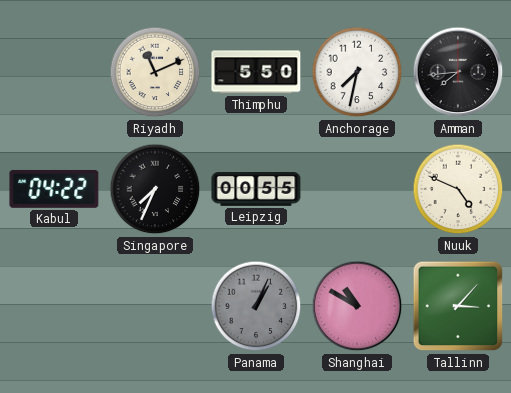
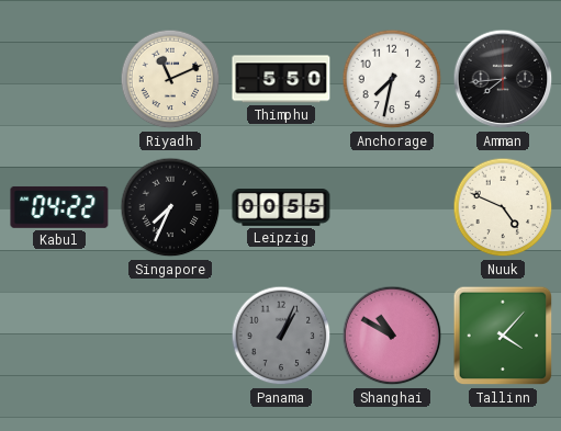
Tallinn: 3:07 -> 4:07
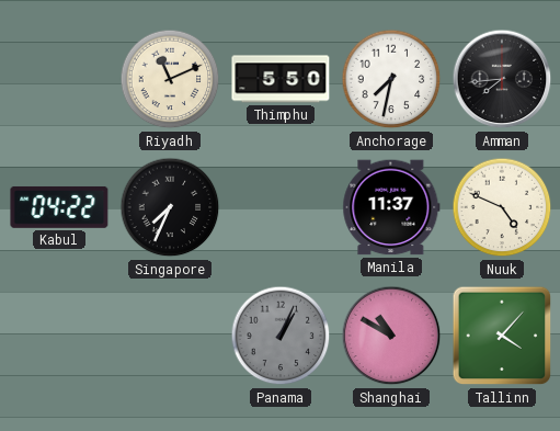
Leipzig: 00:55 -> none
Manila: none -> 11:37
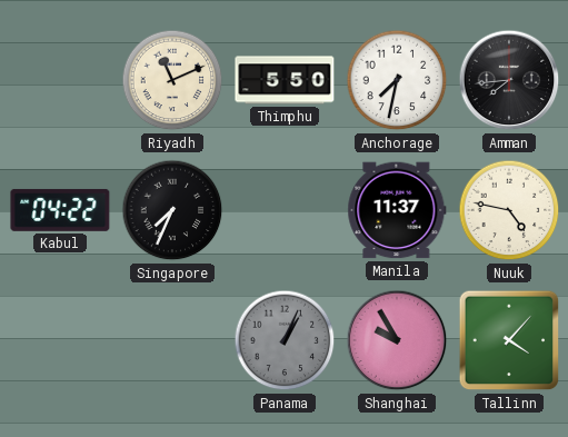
Nuuk: 4:49 -> 4:47
Shanghai: 10:50 -> 9:55
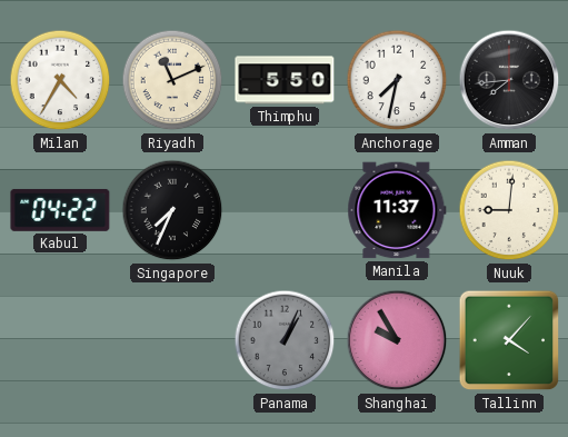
Milan: none -> 4:35
Nuuk: 4:47 -> 9:01
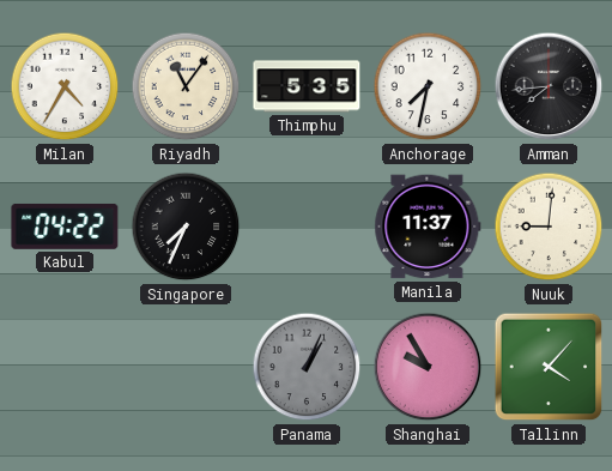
Riyadh: 11:11 -> 11:06
Thimphu: 5:50 -> 5:35
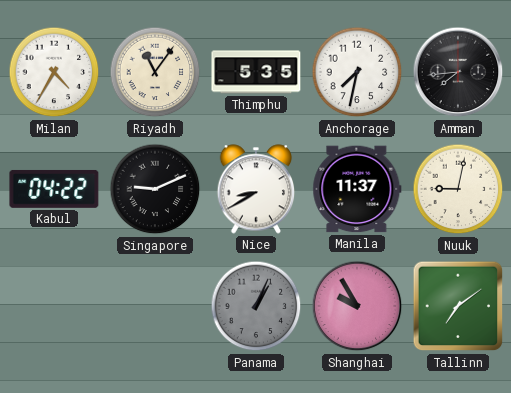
Singapore: 7:34 -> 9:11
Nice: none -> 8:40
Nuuk: 9:01 -> 9:02
Tallinn: 4:07 -> 7:09
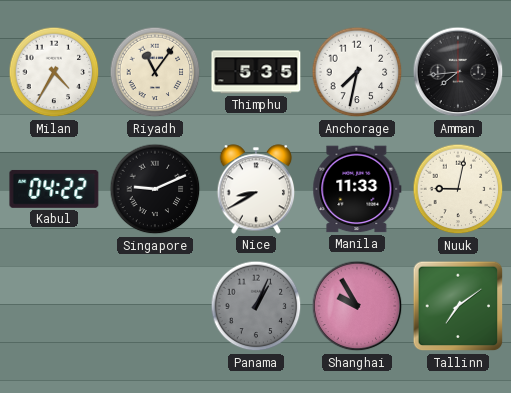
Manila: 11:37 -> 11:33
